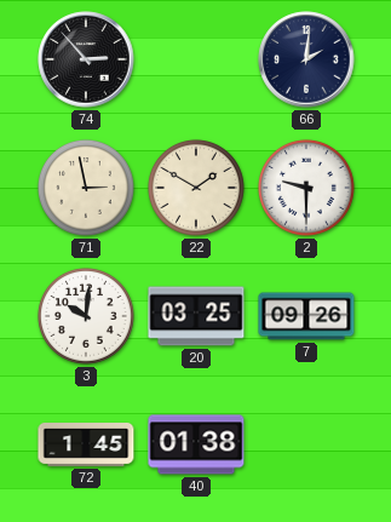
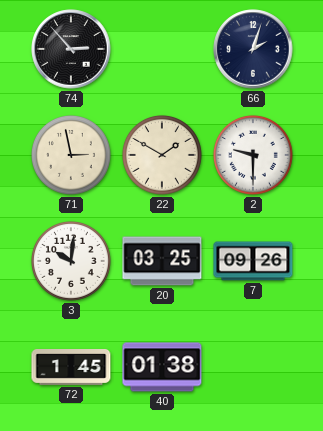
66: 2:01 -> 2:03
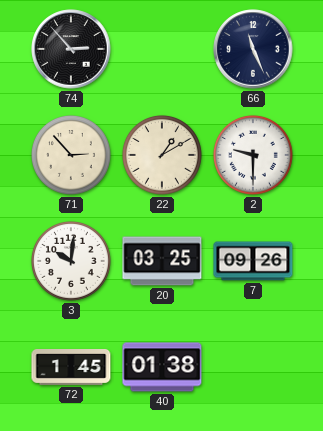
66: 2:03 -> 11:26
71: 2:58 -> 2:53
22: 1:50 -> 1:10
